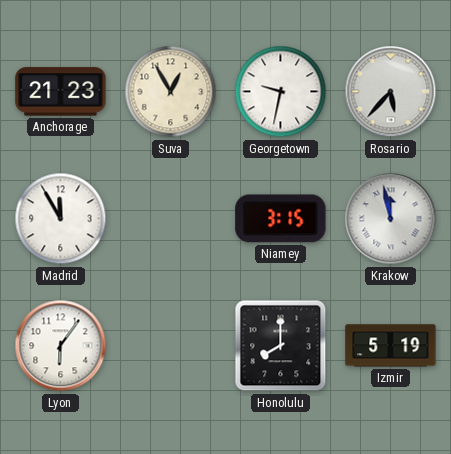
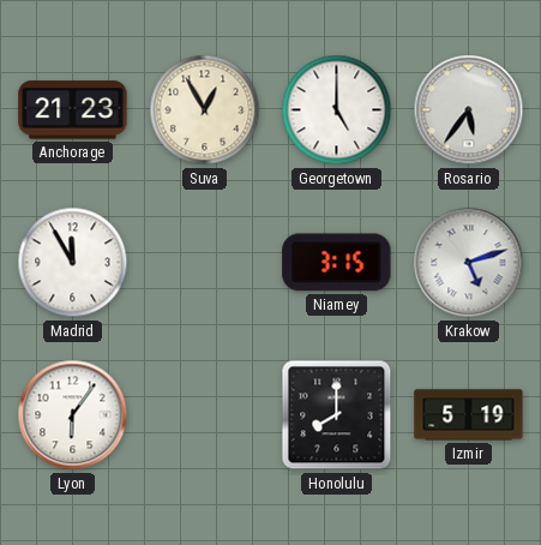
Georgetown: 9:32 -> 5:00
Rosario: 5:37 -> 5:36
Krakow: 11:58 -> 5:12
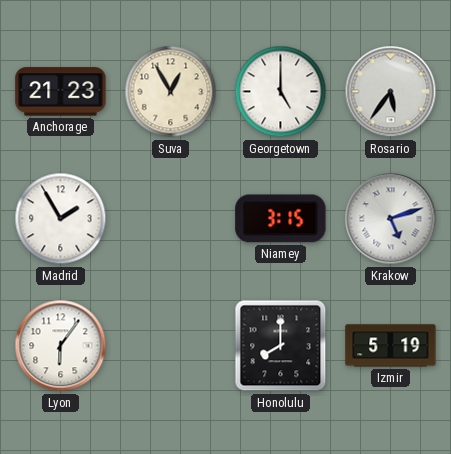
Madrid: 11:55 -> 1:55
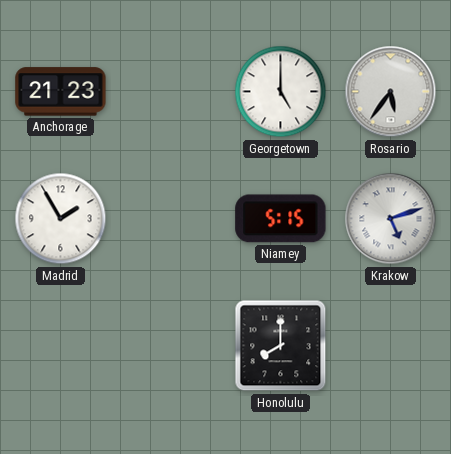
Suva: 12:55 -> none
Niamey: 3:15 -> 5:15
Lyon: 6:06 -> none
Izmir: 5:19 -> none
